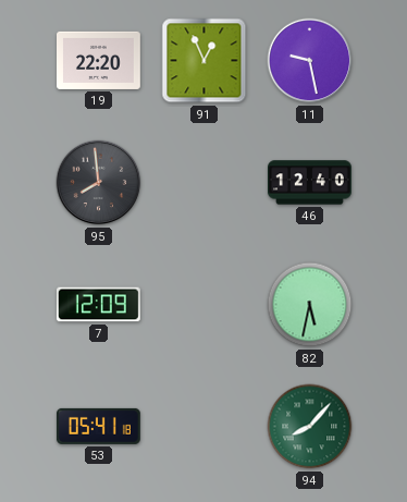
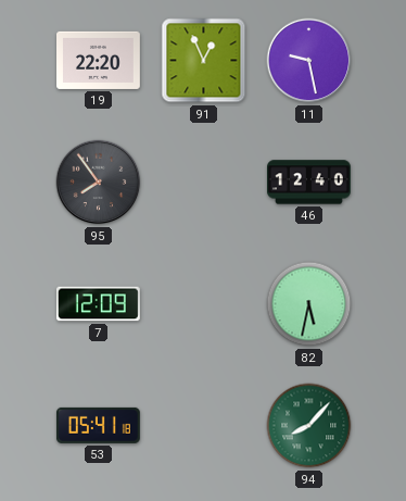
95: 7:59 -> 7:54
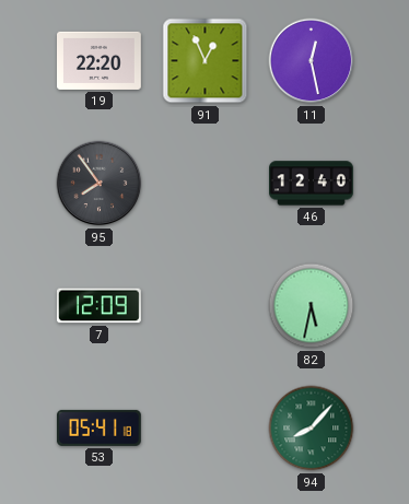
11: 9:28 -> 12:28
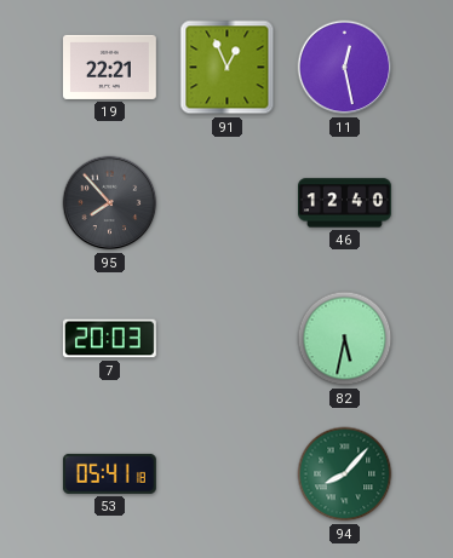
19: 22:20 -> 22:21
95: 7:54 -> 7:53
7: 12:09 -> 20:03
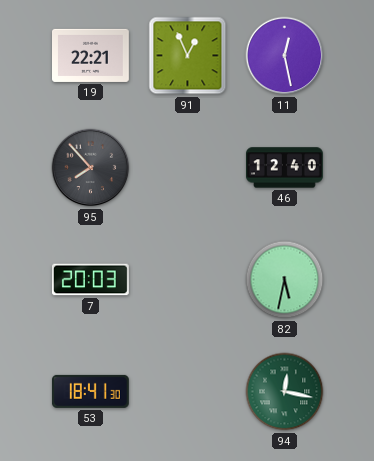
53: 05:41 -> 18:41
94: 8:07 -> 12:17
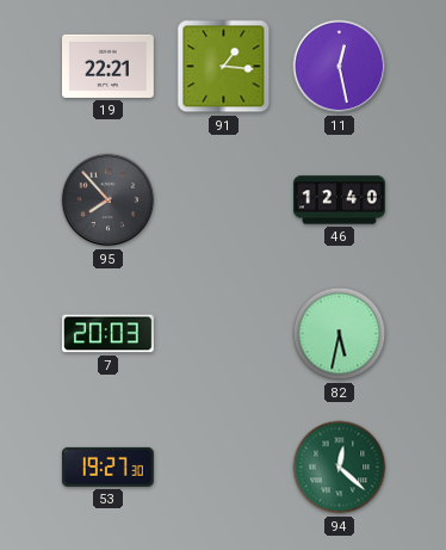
91: 12:56 -> 1:16
53: 18:41 -> 19:27
94: 12:17 -> 12:22
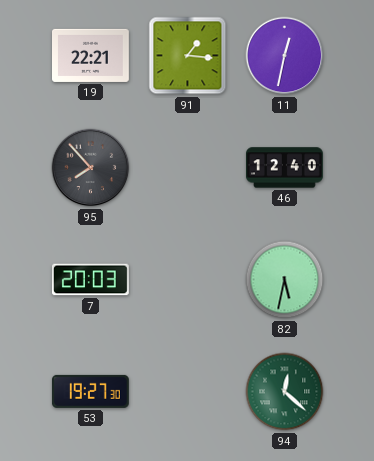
11: 12:28 -> 12:32
